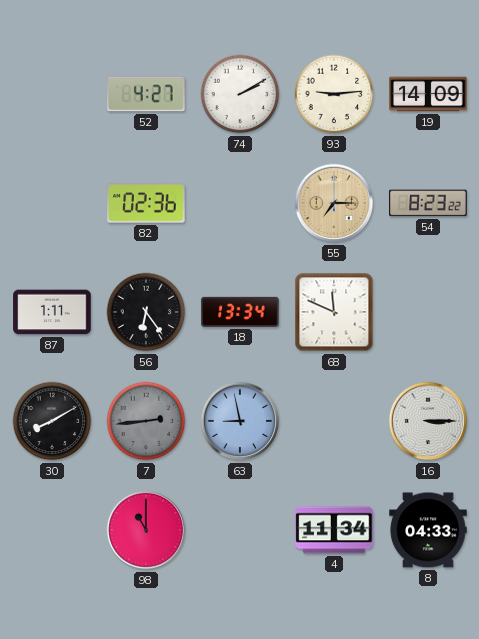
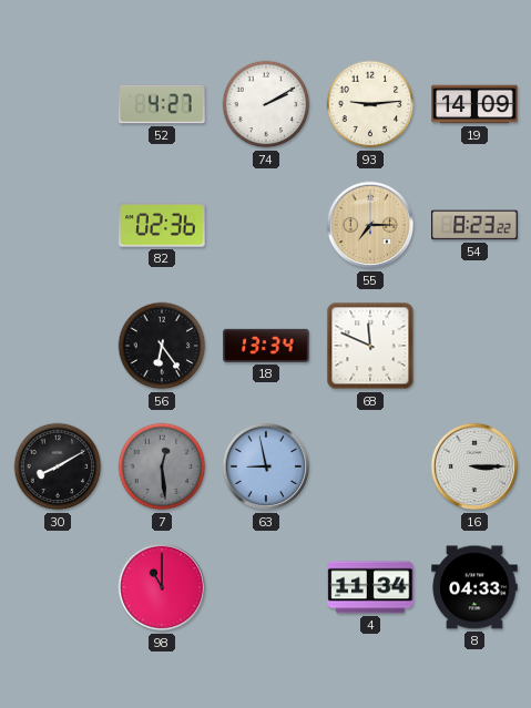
87: 1:11 -> none
7: 2:44 -> 12:29
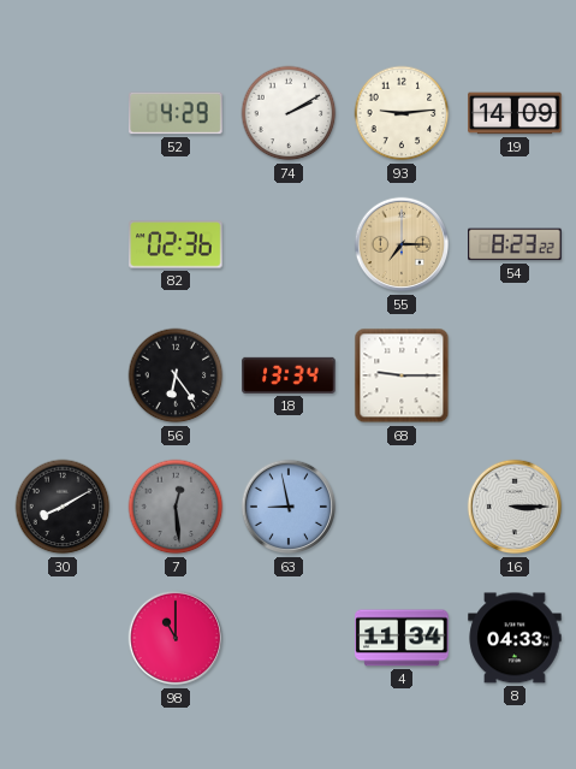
52: 4:27 -> 4:29
68: 11:49 -> 9:15
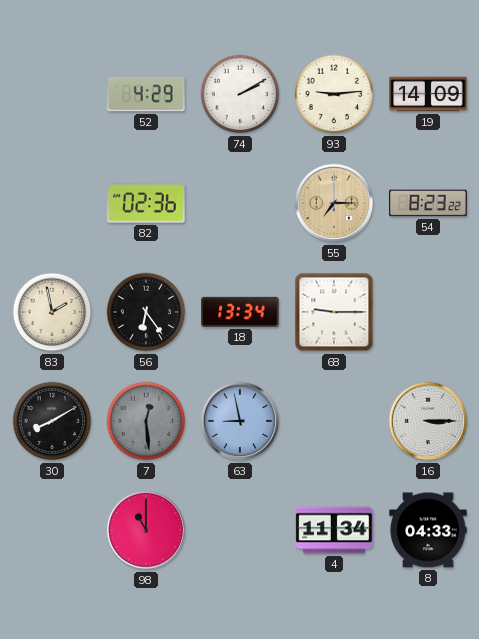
83: none -> 1:58
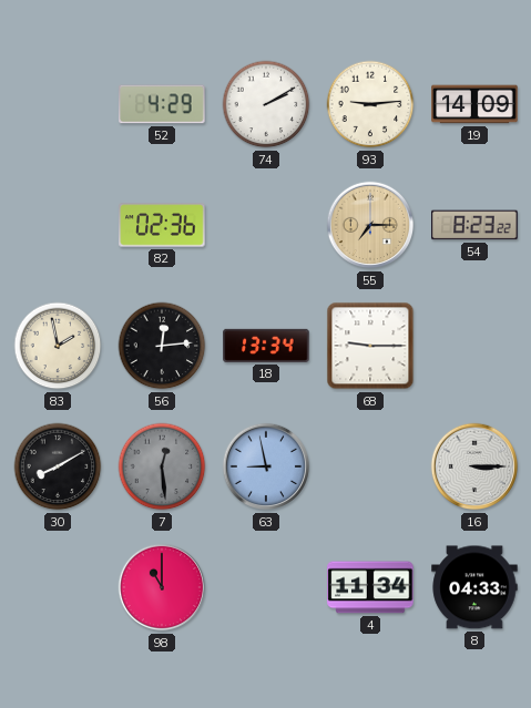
56: 6:24 -> 12:14
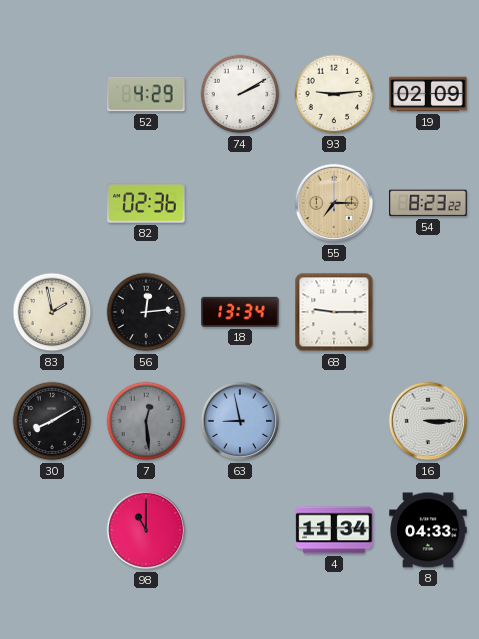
19: 14:09 -> 02:09
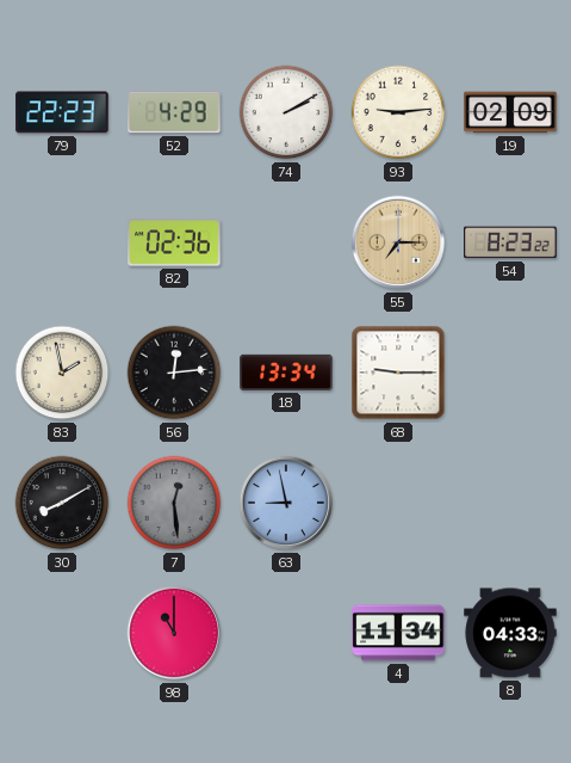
79: none -> 22:23
16: 3:15 -> none
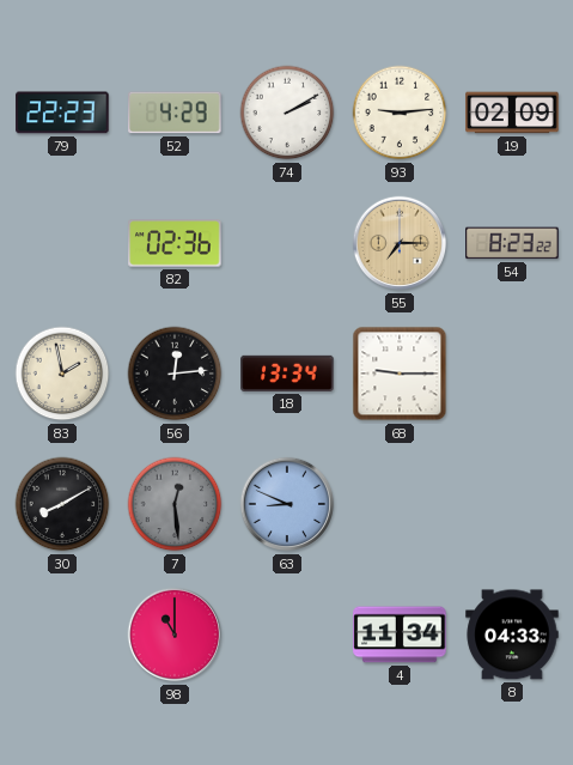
63: 8:58 -> 8:49
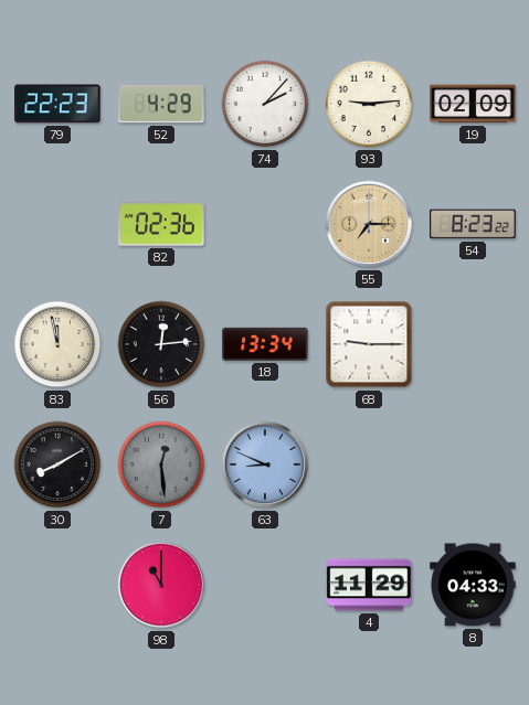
74: 2:10 -> 2:07
83: 1:58 -> 11:58
4: 11:34 -> 11:29
